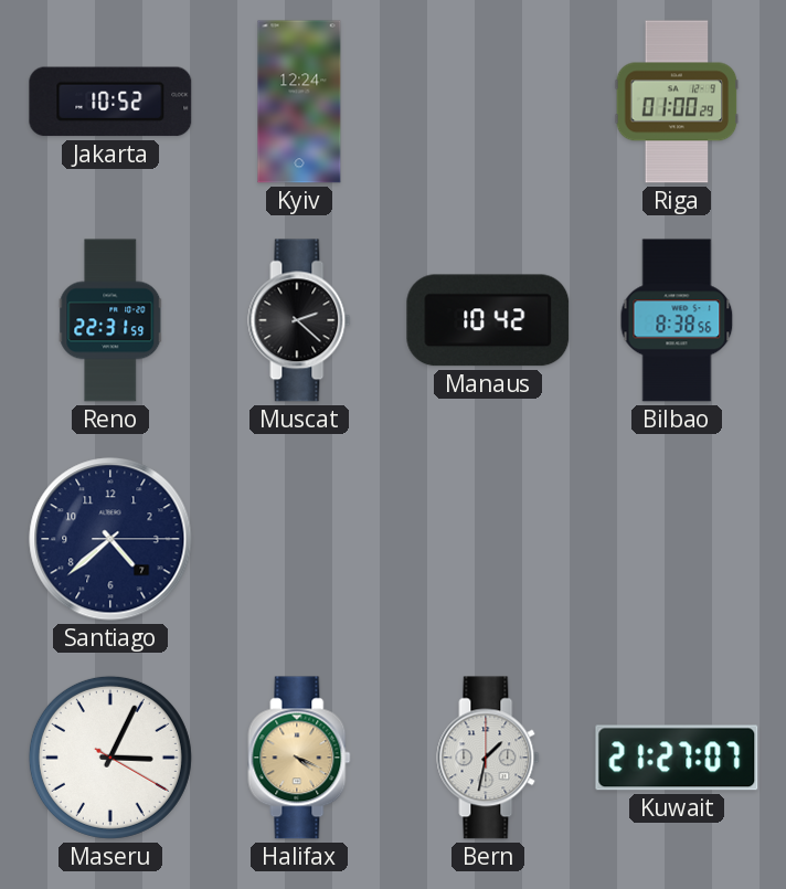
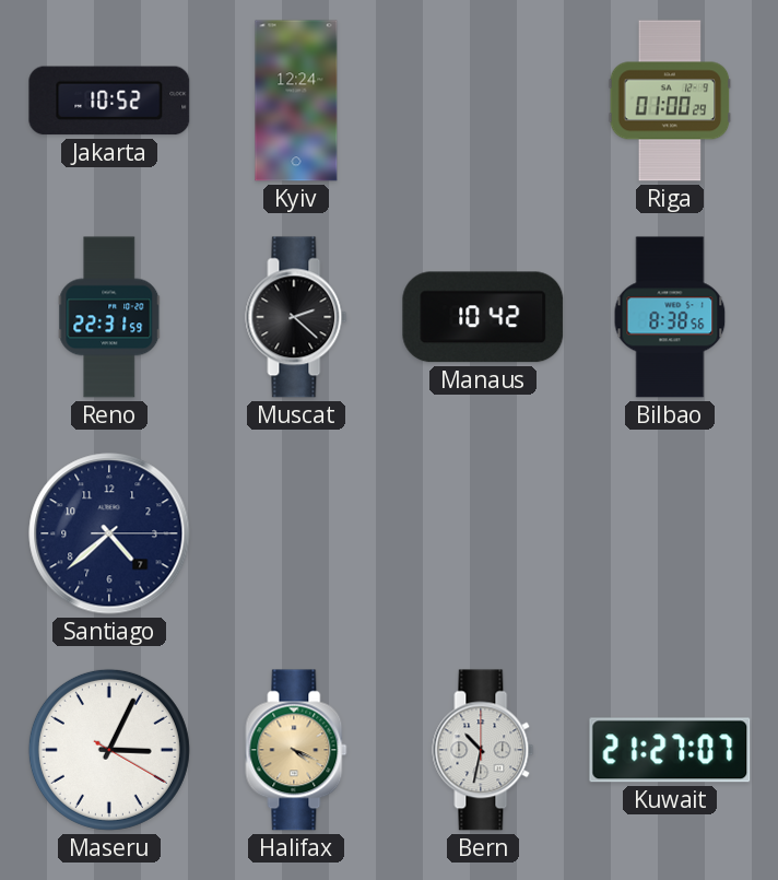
Bern: 1:32 -> 10:32
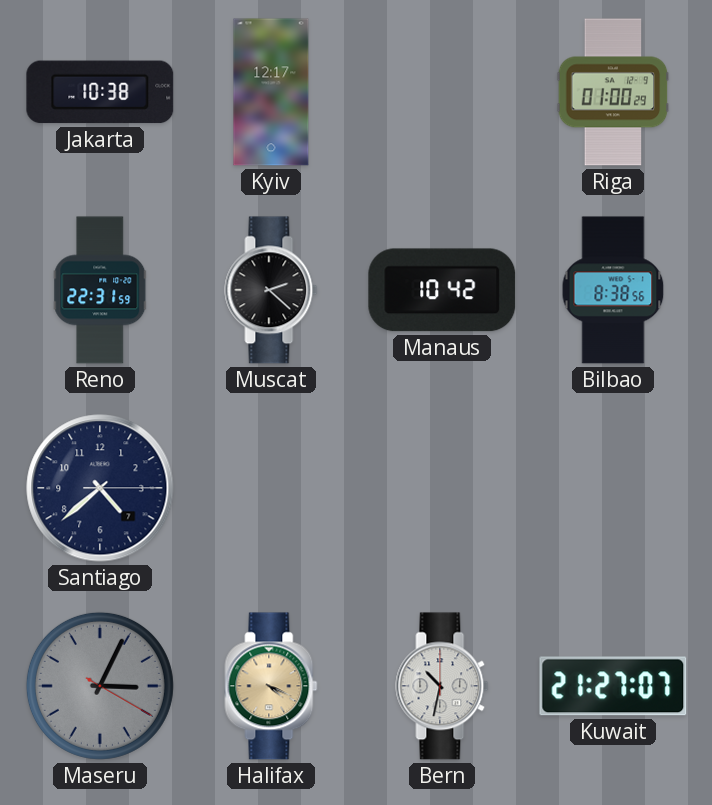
Jakarta: 10:52 -> 10:38
Kyiv: 12:24 -> 12:17
Maseru dial: white -> grey
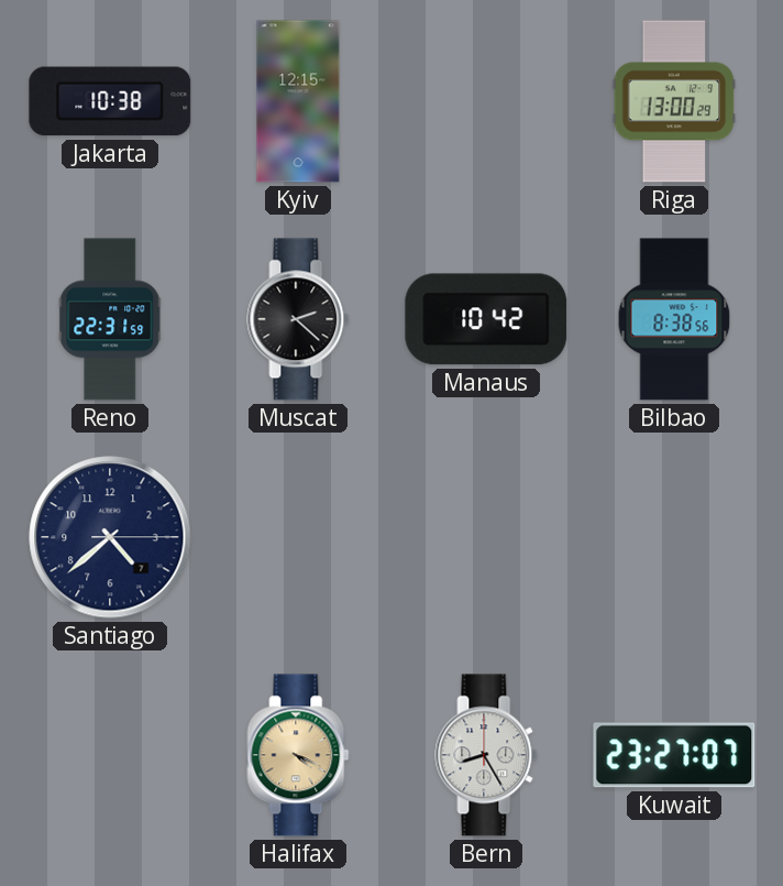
Kyiv: 12:17 -> 12:15
Riga: 01:00 -> 13:00
Maseru: 3:04 -> none
Bern: 10:32 -> 8:25
Kuwait: 21:27 -> 23:27
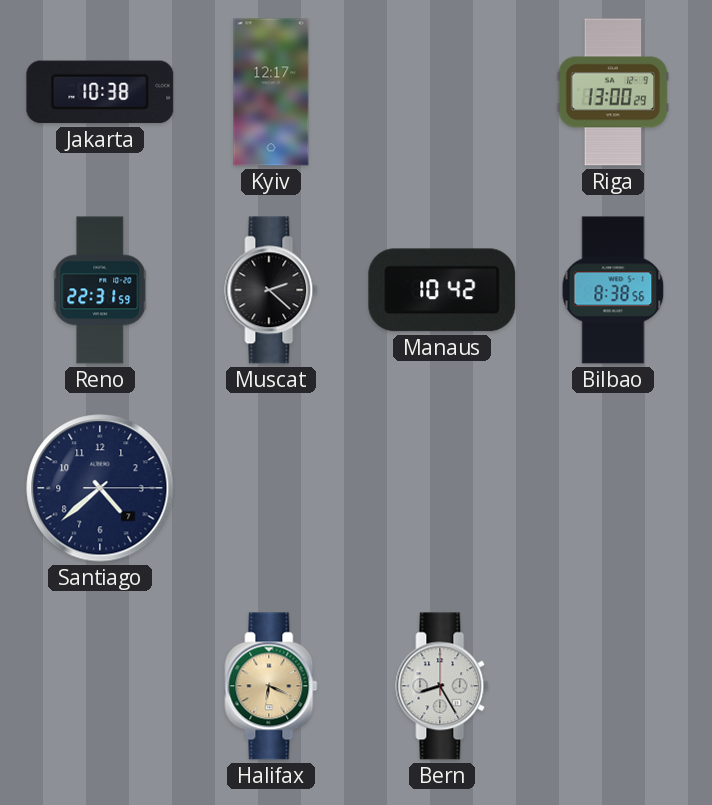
Kyiv: 12:15 -> 12:17
Halifax: 4:19 -> 6:19
Kuwait: 23:27 -> none
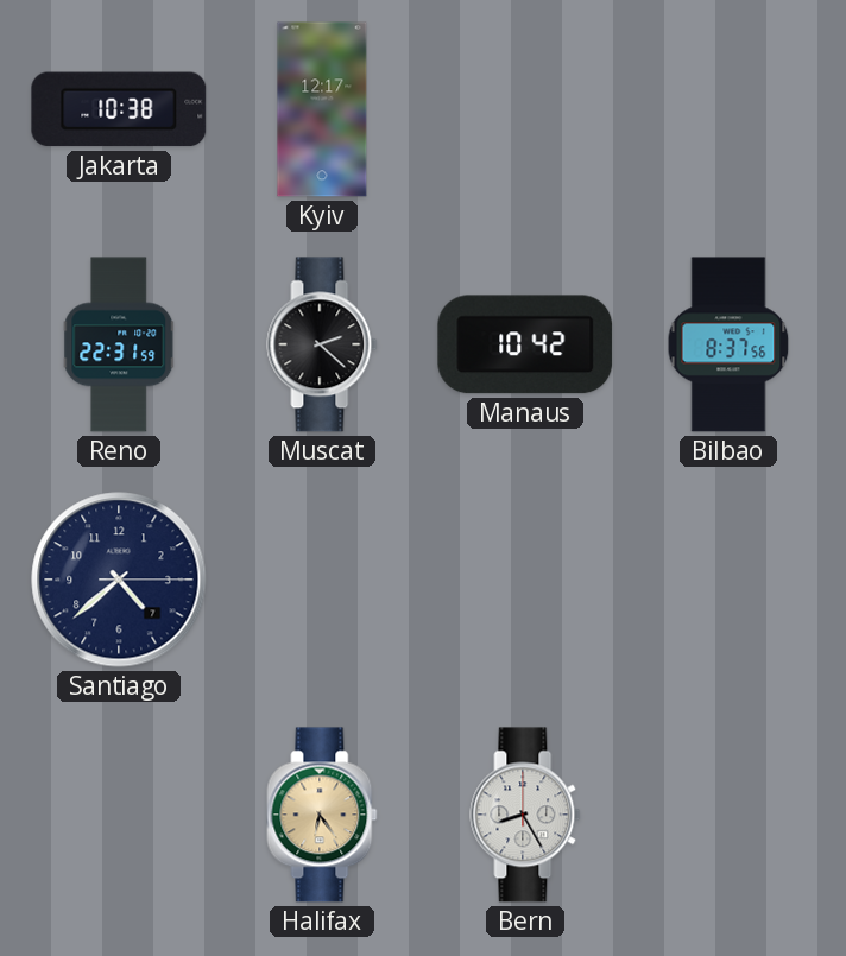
Riga: 13:00 -> none
Bilbao: 8:38 -> 8:37
Halifax: 6:19 -> 6:24
